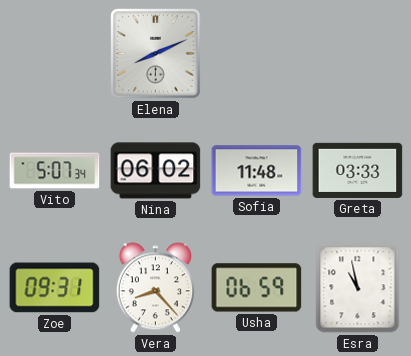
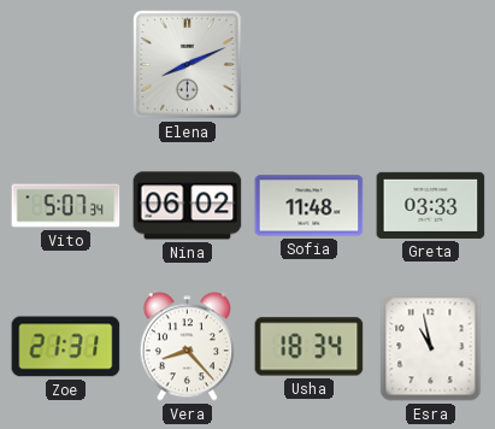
Zoe: 09:31 -> 21:31
Usha: 06:59 -> 18:34
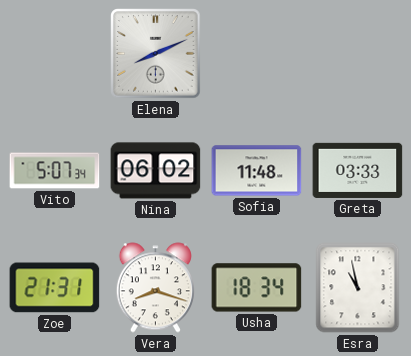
Vera: 8:23 -> 8:18
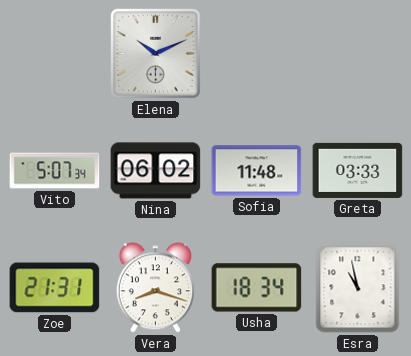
Elena: 8:11 -> 10:11
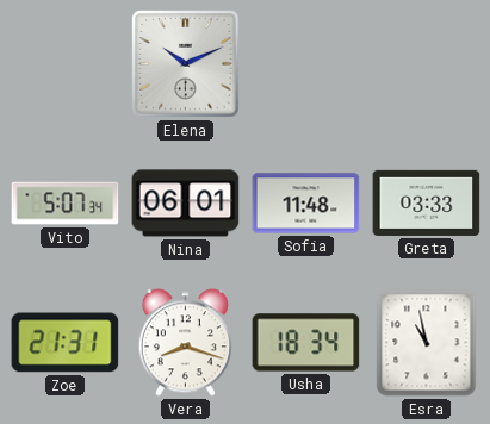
Nina: 06:02 -> 06:01
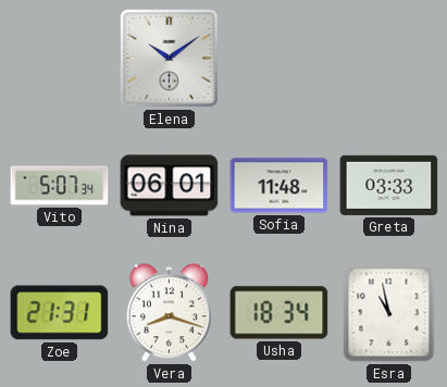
Elena: 10:11 -> 10:09
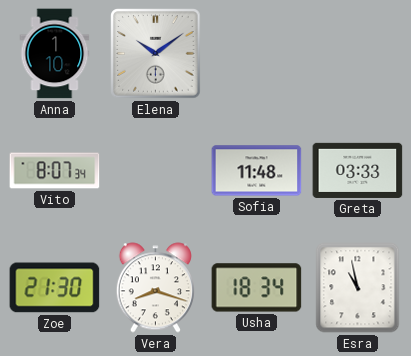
Anna: none -> 1:10
Vito: 5:07 -> 8:07
Nina: 06:01 -> none
Zoe: 21:31 -> 21:30
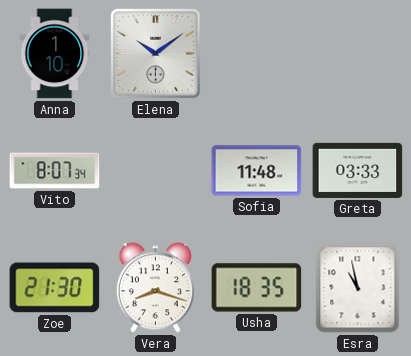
Usha: 18:34 -> 18:35
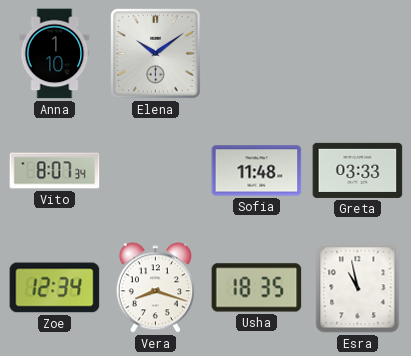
Zoe: 21:30 -> 12:34
